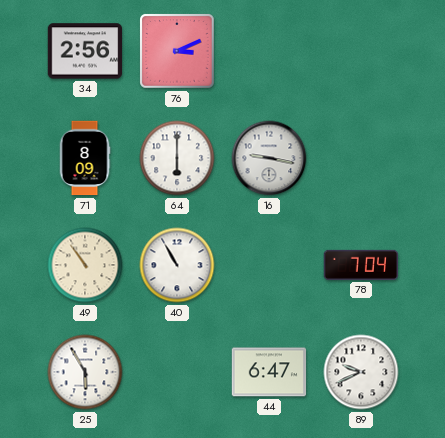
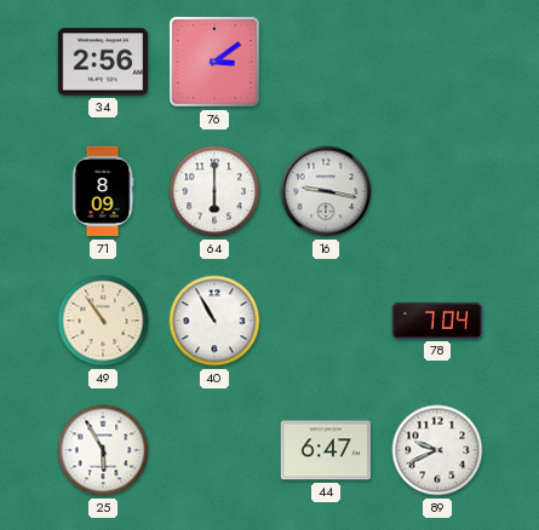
76: 3:11 -> 3:09
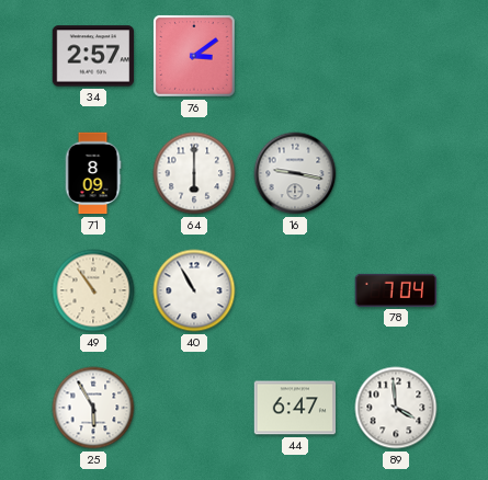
34: 2:56 -> 2:57
89: 9:41 -> 3:59
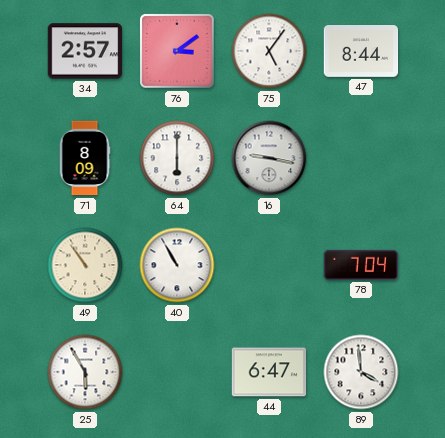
75: none -> 5:06
47: none -> 8:44
